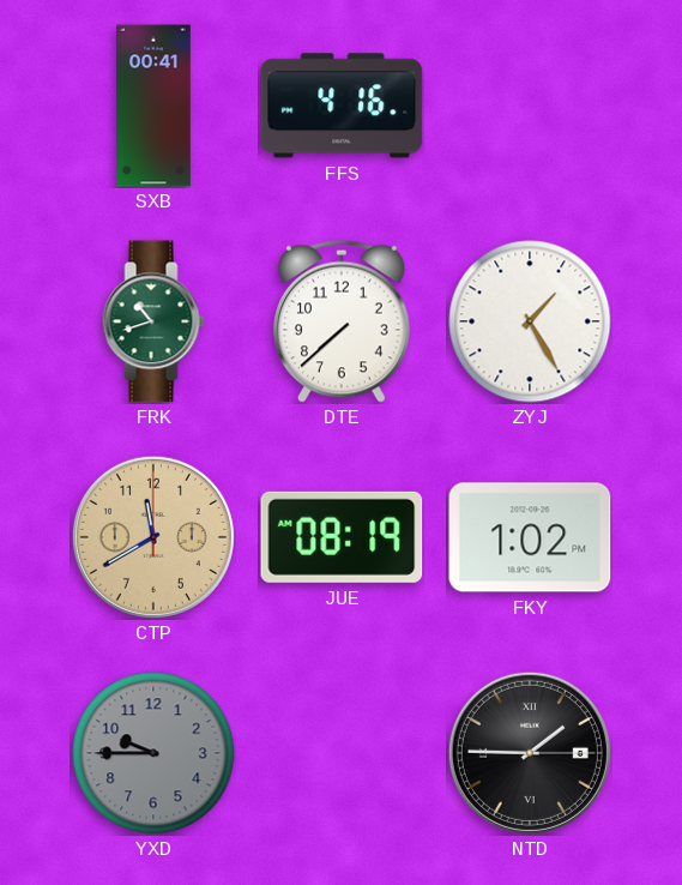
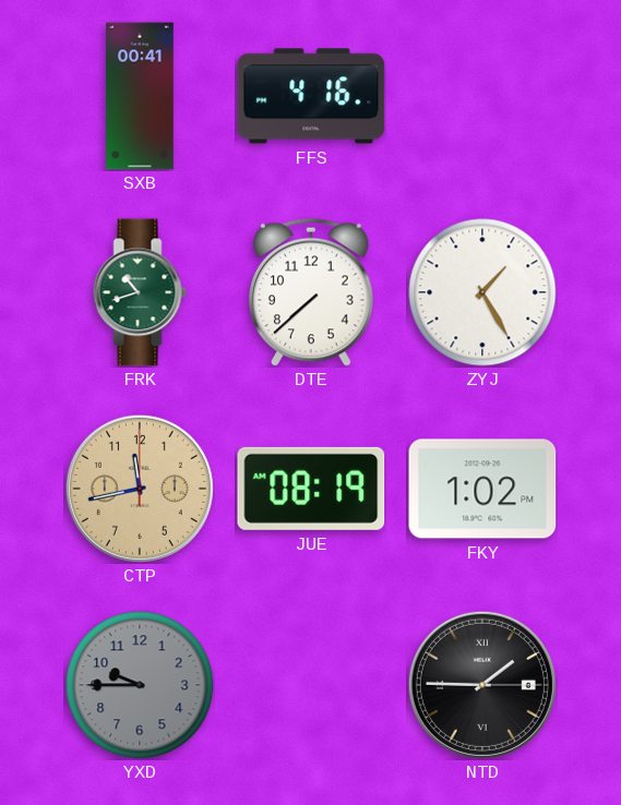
CTP: 11:40 -> 11:43
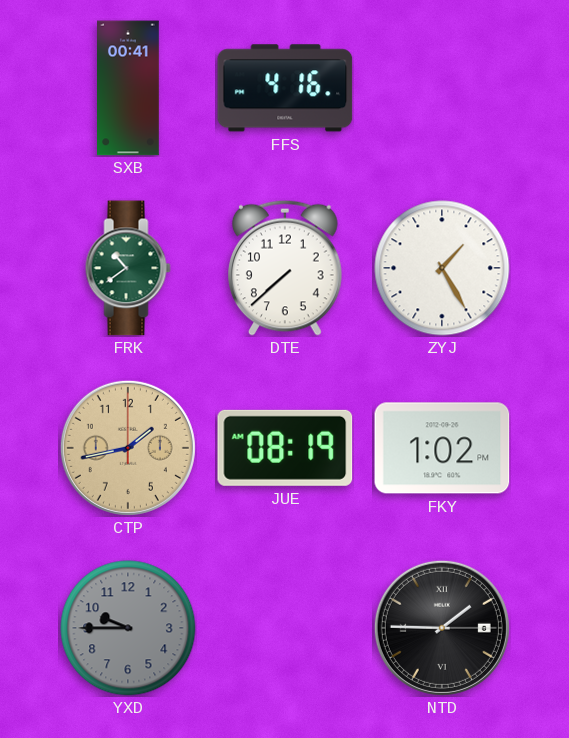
FRK: 10:42 -> 10:39
CTP: 11:43 -> 1:43
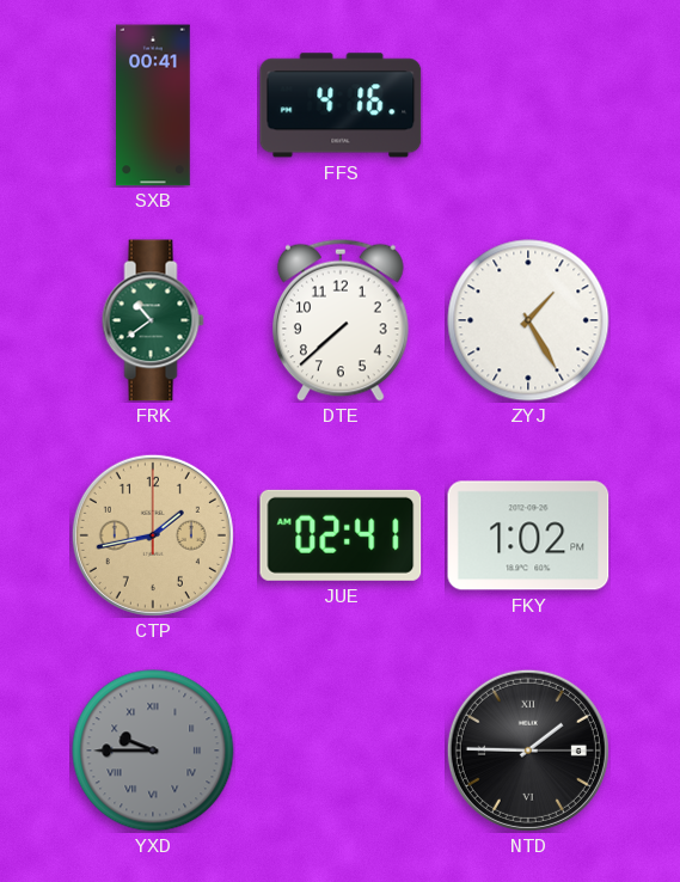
JUE: 08:19 -> 02:41
YXD numerals: Arabic -> Roman
